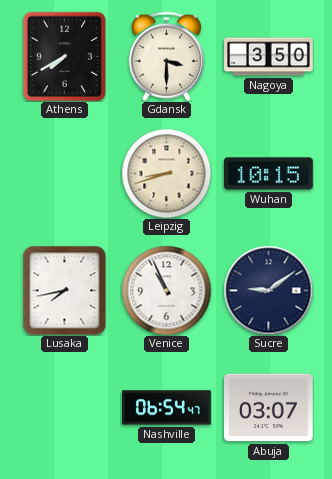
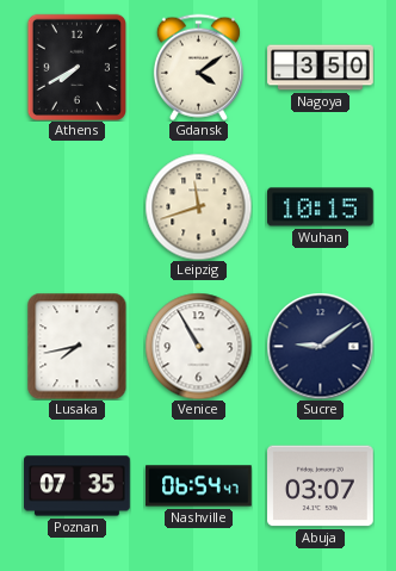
Gdansk: 3:30 -> 4:09
Leipzig: 8:42 -> 11:42
Venice: 10:56 -> 10:55
Poznan: none -> 07:35
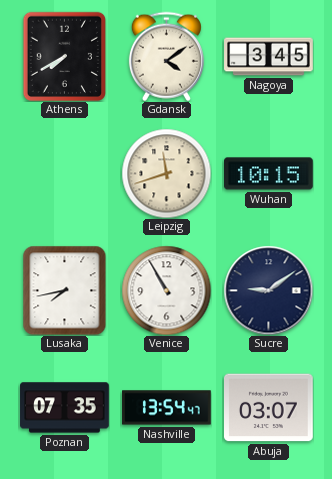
Nagoya: 3:50 -> 3:45
Nashville: 06:54 -> 13:54
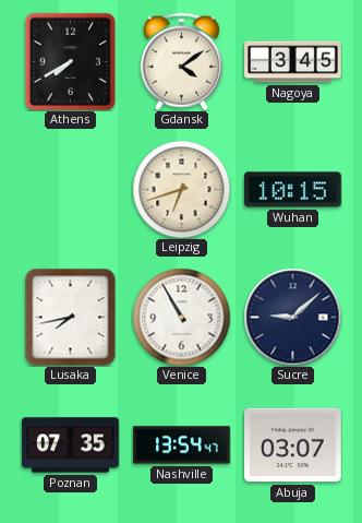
Leipzig: 11:42 -> 6:42
Sucre: 9:09 -> 9:08
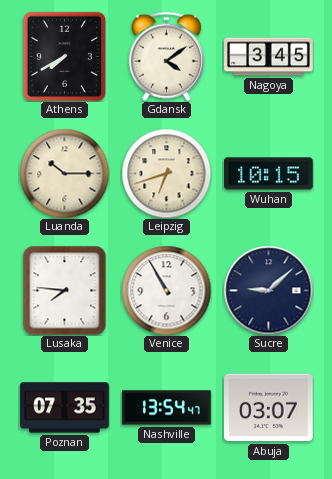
Luanda: none -> 10:15
Lusaka: 7:43 -> 7:46
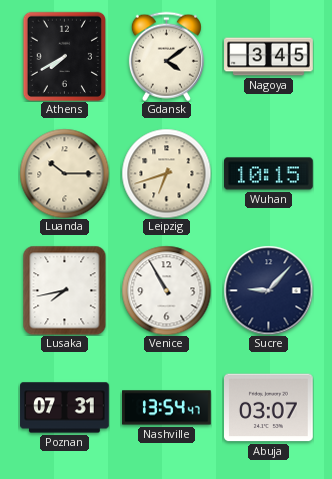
Lusaka: 7:46 -> 7:43
Sucre: 9:08 -> 9:07
Poznan: 07:35 -> 07:31
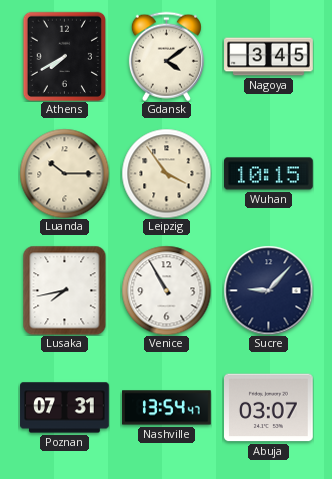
Leipzig: 6:42 -> 3:54
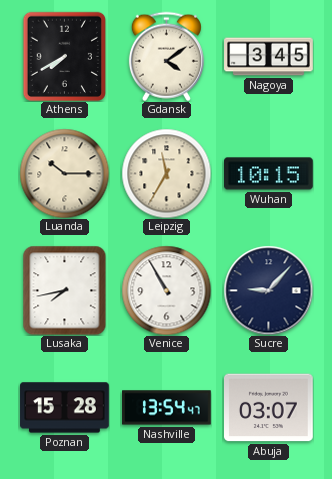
Leipzig: 3:54 -> 11:35
Poznan: 07:31 -> 15:28
